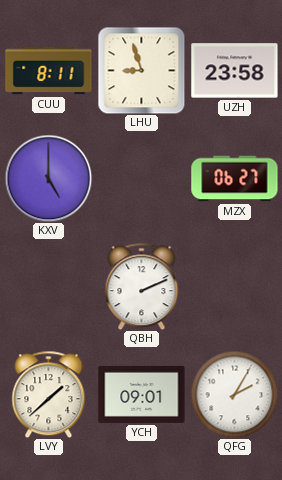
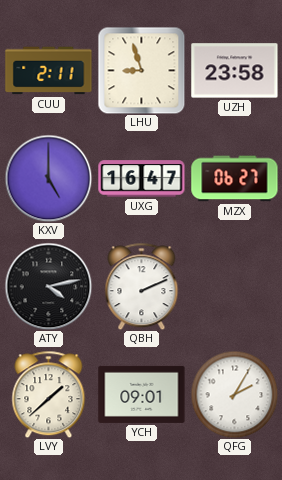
CUU: 8:11 -> 2:11
UXG: none -> 16:47
ATY: none -> 4:13
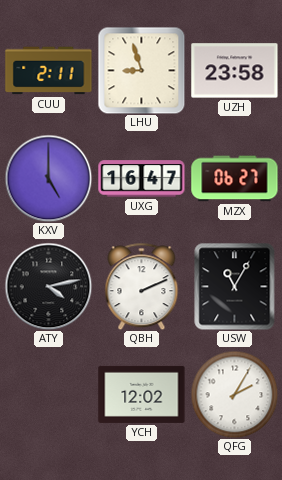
USW: none -> 11:05
LVY: 1:38 -> none
YCH: 09:01 -> 12:02
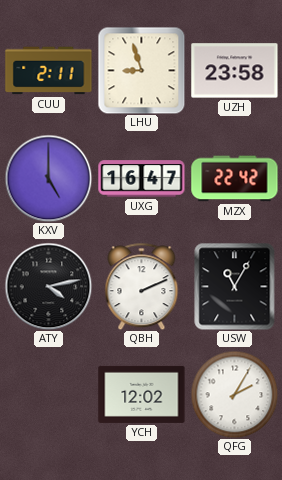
MZX: 06:27 -> 22:42
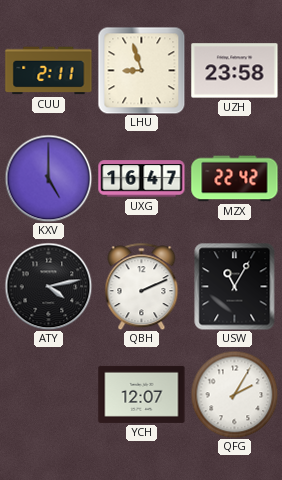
YCH: 12:02 -> 12:07
